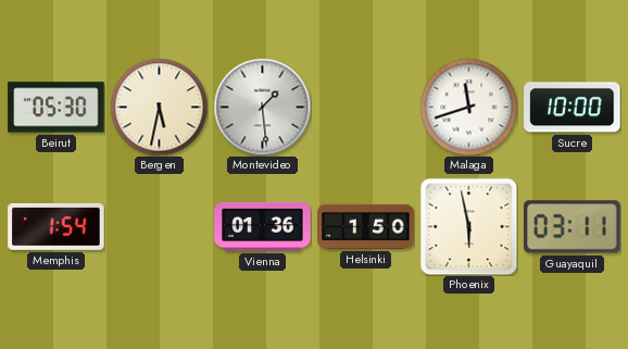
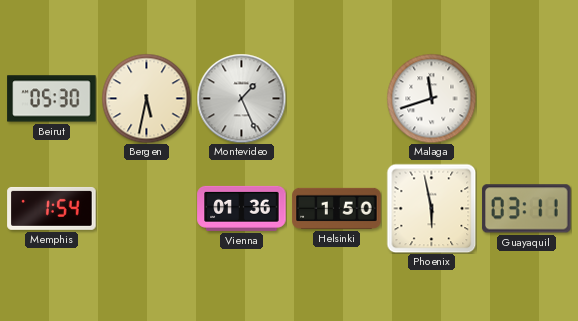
Montevideo: 1:29 -> 1:26
Sucre: 10:00 -> none
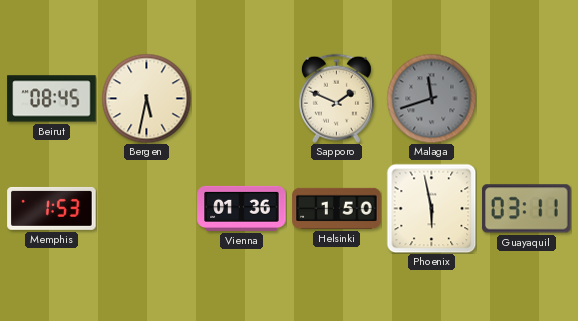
Beirut: 05:30 -> 08:45
Montevideo: 1:26 -> none
Sapporo: none -> 1:49
Malaga dial: white -> grey
Memphis: 1:54 -> 1:53
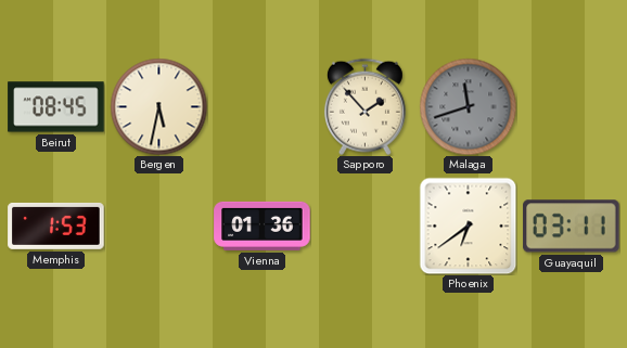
Sapporo: 1:49 -> 1:53
Helsinki: 1:50 -> none
Phoenix: 5:58 -> 6:39
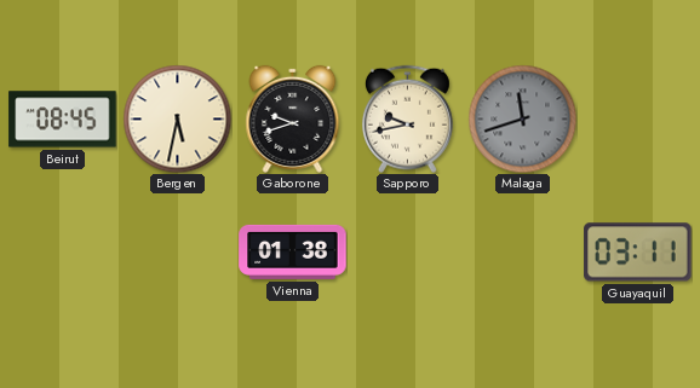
Gaborone: none -> 9:42
Sapporo: 1:53 -> 9:43
Memphis: 1:53 -> none
Vienna: 01:36 -> 01:38
Phoenix: 6:39 -> none
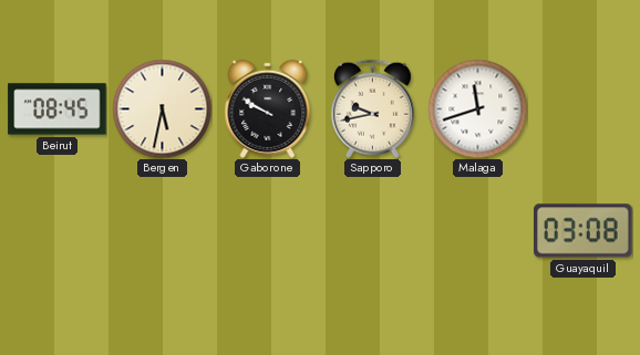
Gaborone: 9:42 -> 9:50
Malaga dial: grey -> white
Vienna: 01:38 -> none
Guayaquil: 03:11 -> 03:08
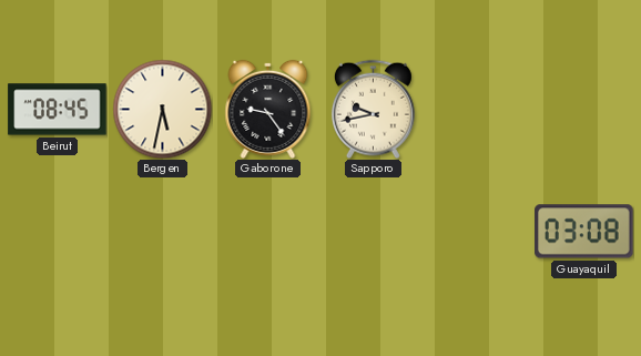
Gaborone: 9:50 -> 9:24
Malaga: 11:42 -> none
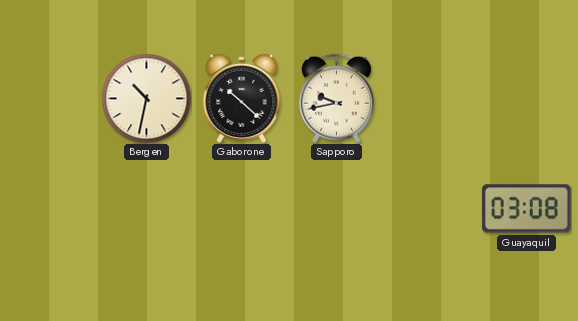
Beirut: 08:45 -> none
Bergen: 5:32 -> 10:32
Gaborone: 9:24 -> 10:22
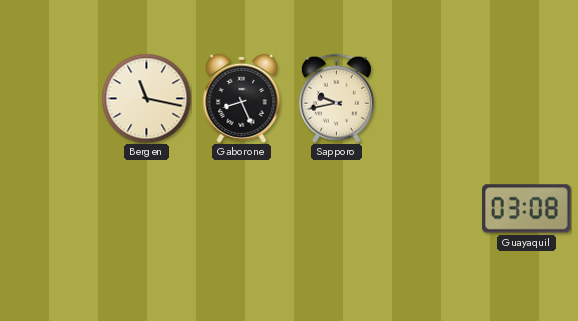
Bergen: 10:32 -> 11:17
Gaborone: 10:22 -> 8:26
